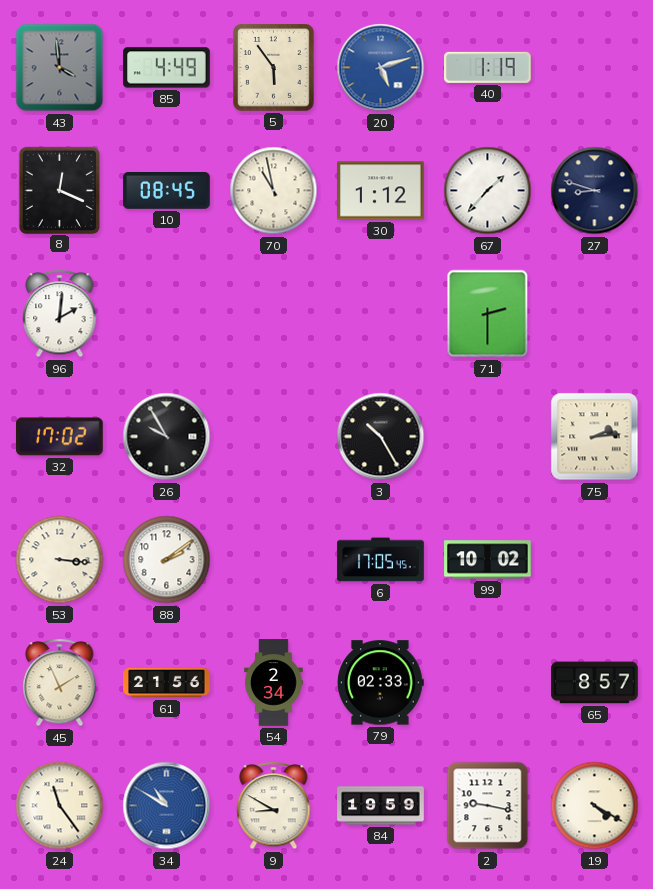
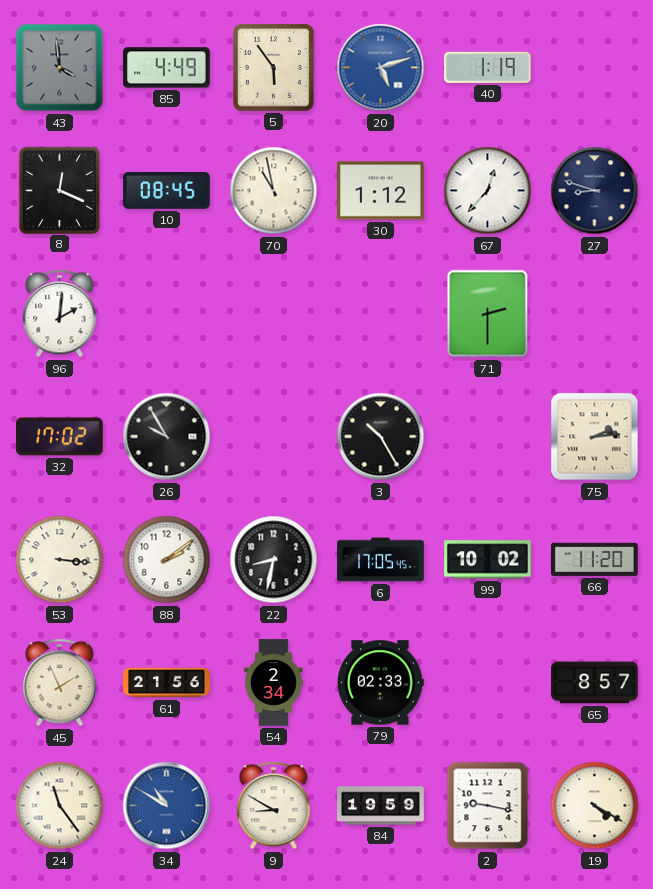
67: 1:37 -> 12:37
22: none -> 8:32
66: none -> 11:20
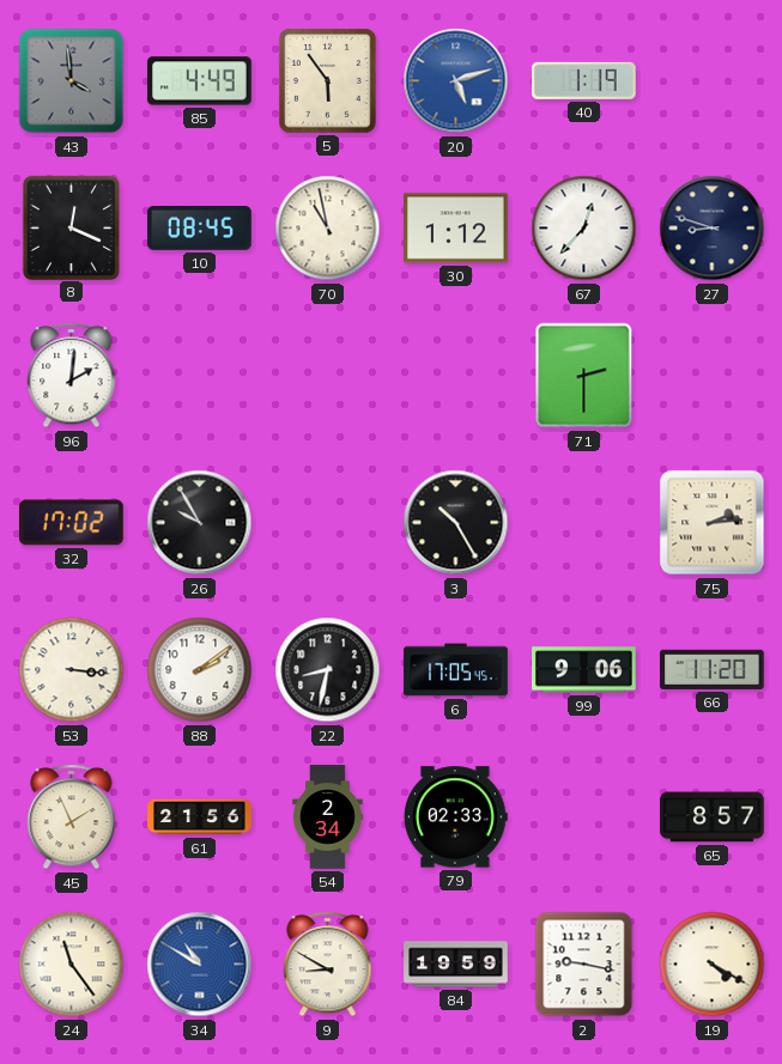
99: 10:02 -> 9:06
